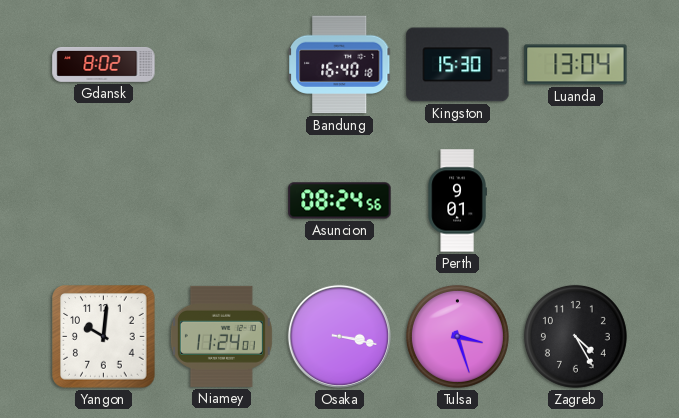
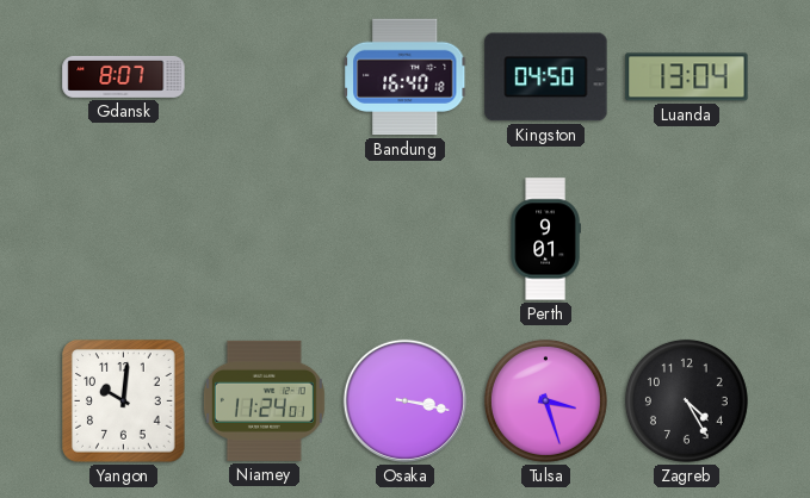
Gdansk: 8:02 -> 8:07
Kingston: 15:30 -> 04:50
Asuncion: 08:24 -> none
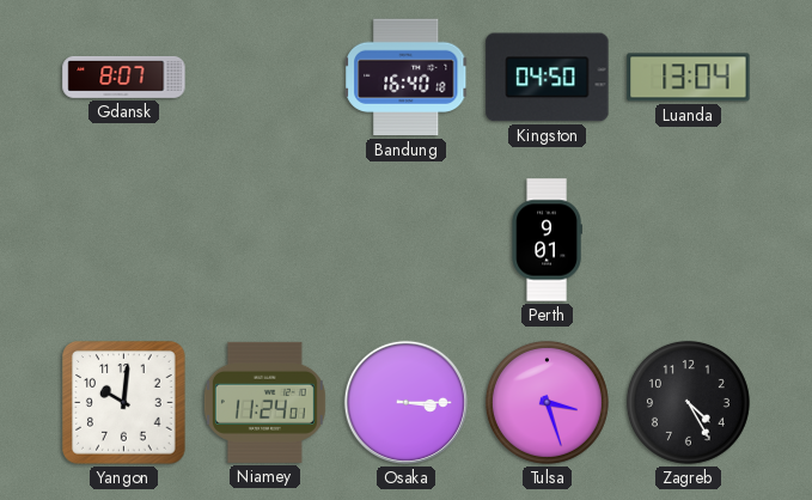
Osaka: 3:17 -> 3:15
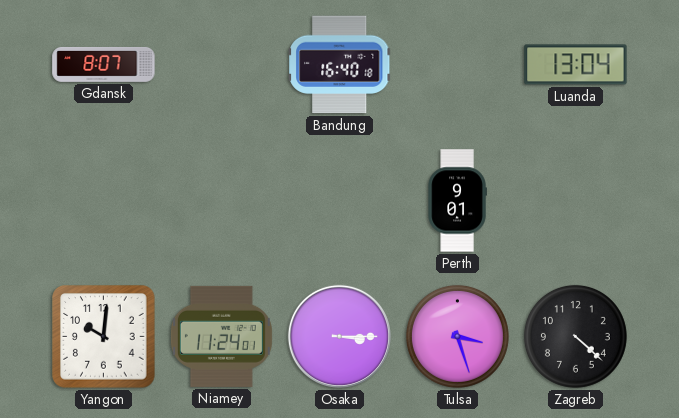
Kingston: 04:50 -> none
Zagreb: 4:25 -> 4:22
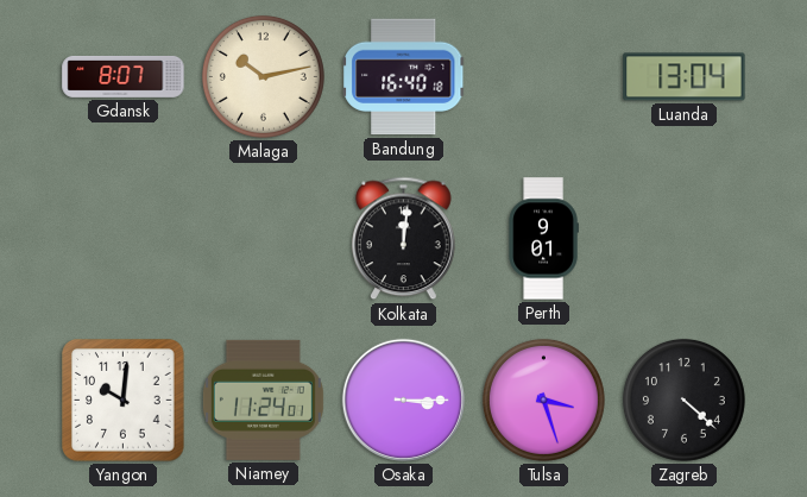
Malaga: none -> 10:13
Kolkata: none -> 12:01
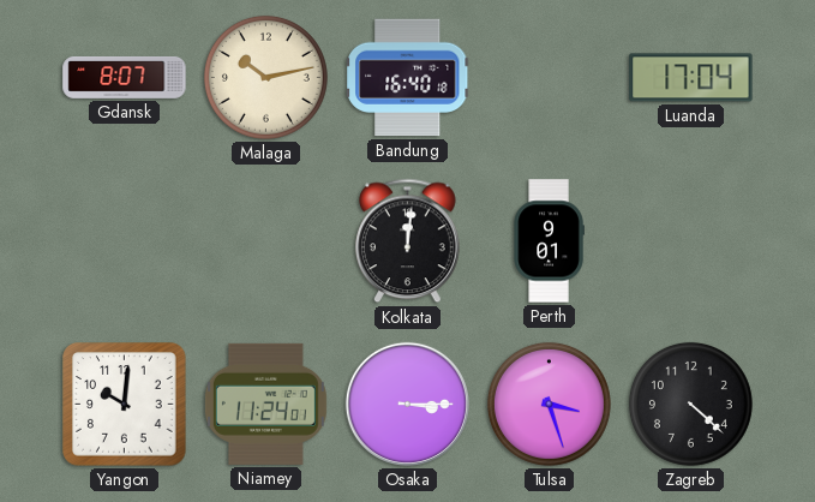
Luanda: 13:04 -> 17:04
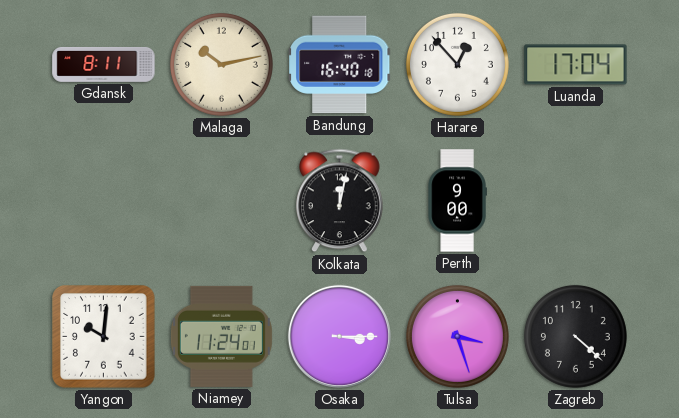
Gdansk: 8:07 -> 8:11
Harare: none -> 12:53
Kolkata: 12:01 -> 12:02
Perth: 9:01 -> 9:00
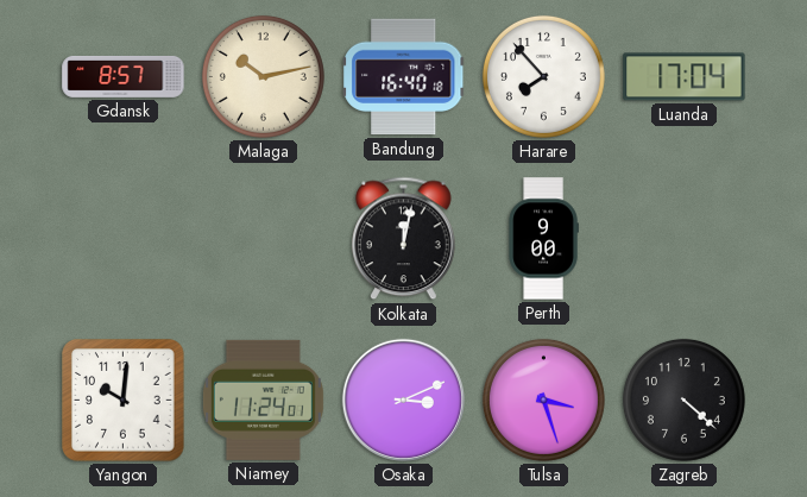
Gdansk: 8:11 -> 8:57
Harare: 12:53 -> 7:53
Osaka: 3:15 -> 3:11
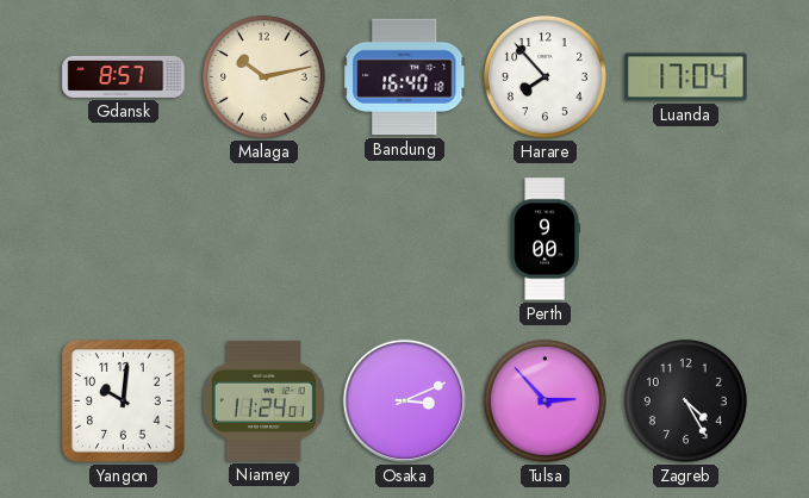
Kolkata: 12:02 -> none
Tulsa: 3:27 -> 2:53
Zagreb: 4:22 -> 4:25
